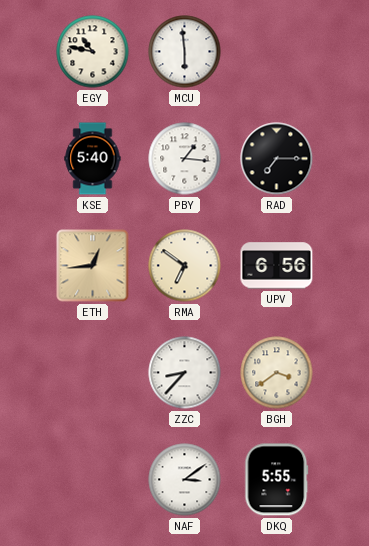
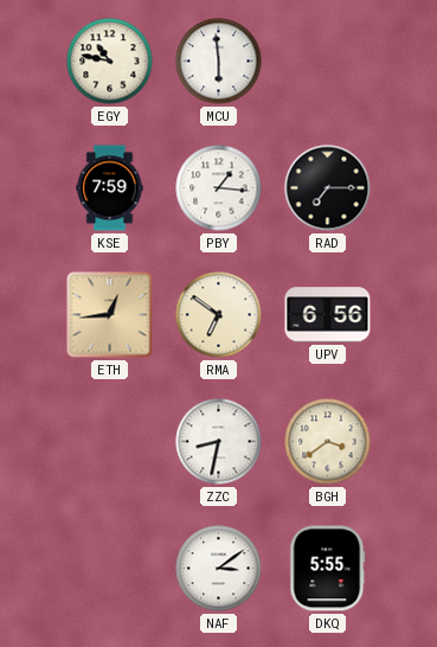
KSE: 5:40 -> 7:59
ZZC: 8:37 -> 8:32
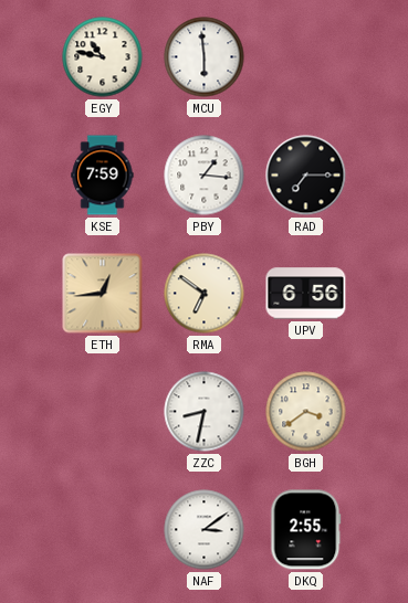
DKQ: 5:55 -> 2:55
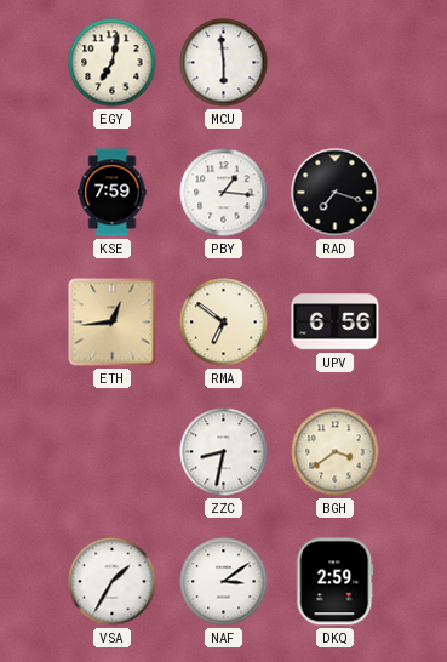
EGY: 10:47 -> 7:02
RAD: 7:15 -> 7:18
VSA: none -> 1:35
DKQ: 2:55 -> 2:59
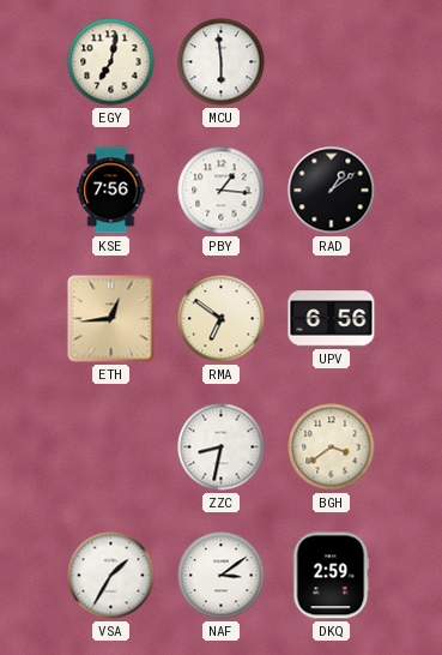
KSE: 7:59 -> 7:56
RAD: 7:18 -> 1:09
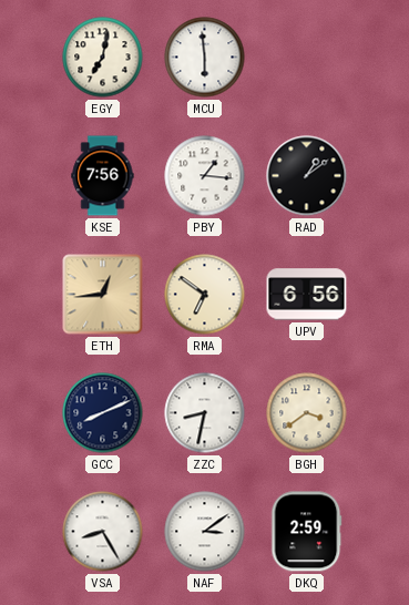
GCC: none -> 8:11
VSA: 1:35 -> 8:25
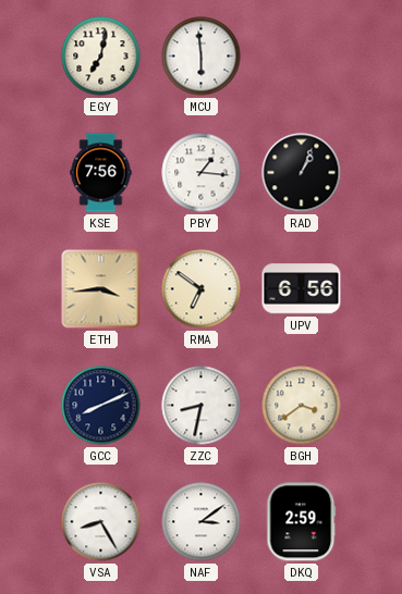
RAD: 1:09 -> 1:04
ETH: 12:44 -> 3:44
